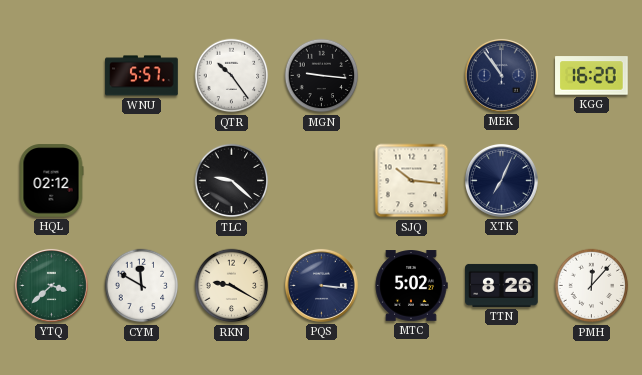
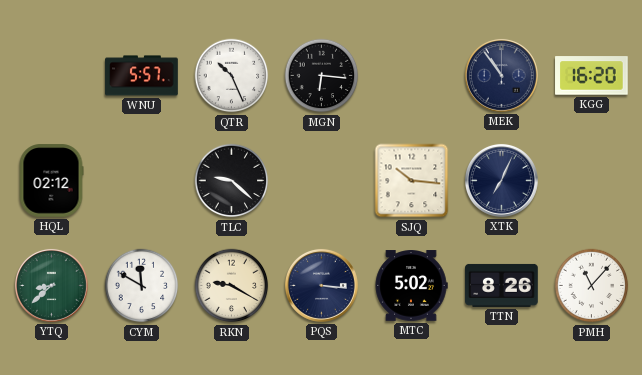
QTR: 10:24 -> 10:26
MGN: 9:16 -> 6:16
YTQ: 3:38 -> 8:38
PMH: 12:07 -> 11:07
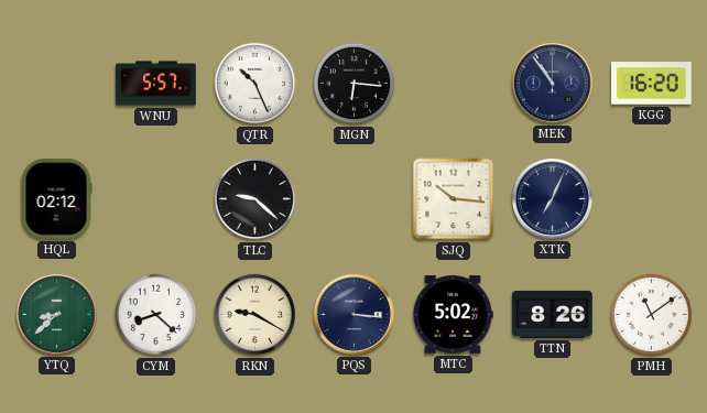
CYM: 11:50 -> 8:22
PMH: 11:07 -> 11:09
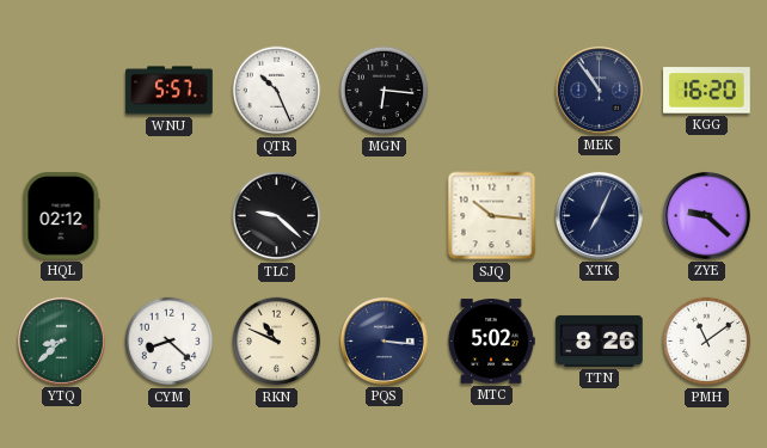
ZYE: none -> 9:22
RKN: 9:20 -> 10:49
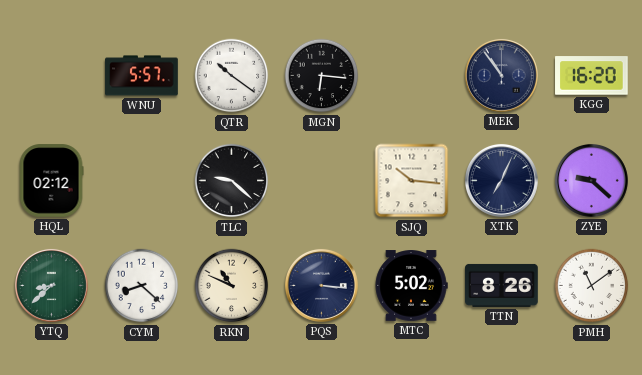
QTR: 10:26 -> 10:21
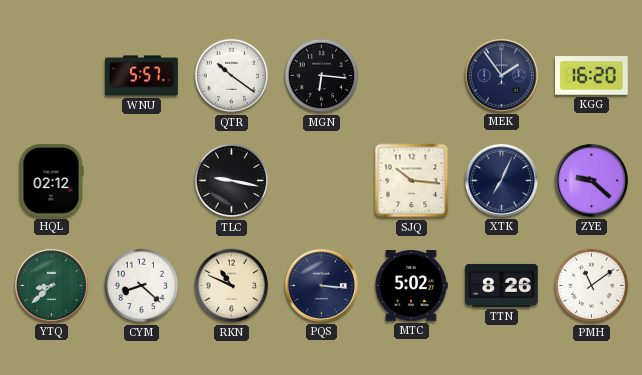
MEK: 10:54 -> 1:54
TLC: 9:22 -> 9:17
